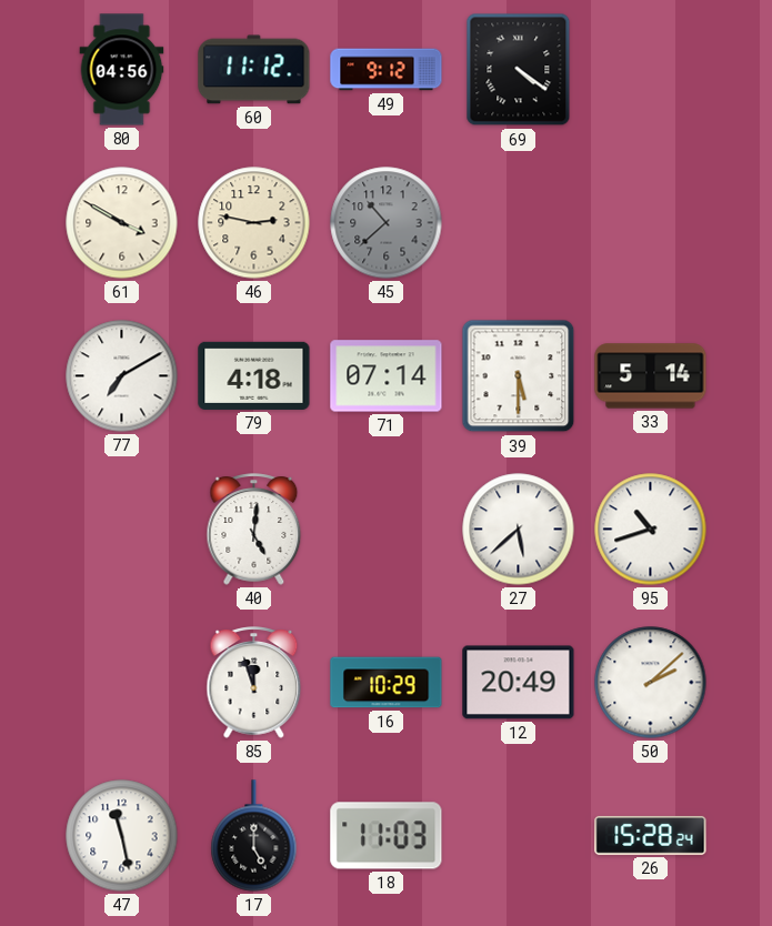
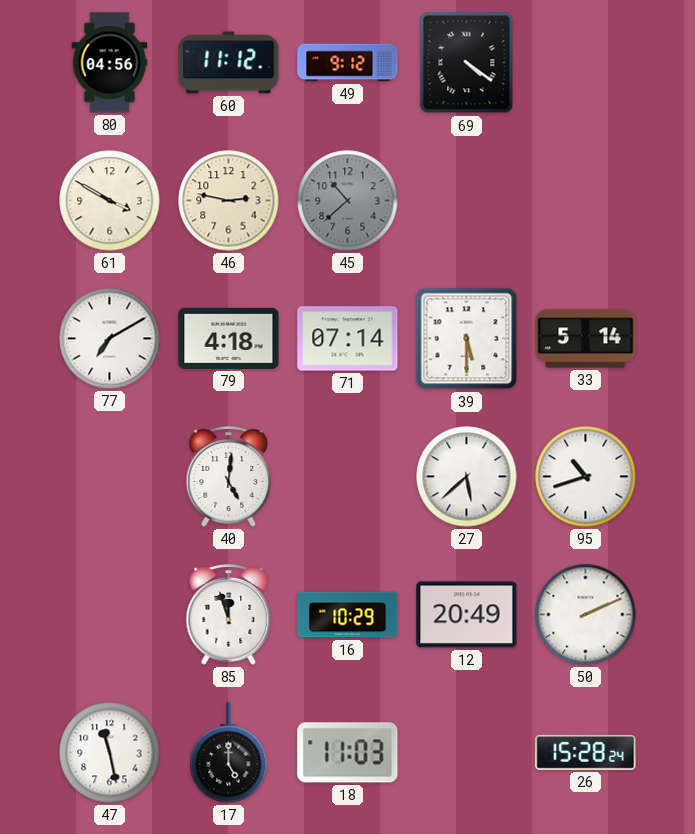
50: 2:08 -> 2:11
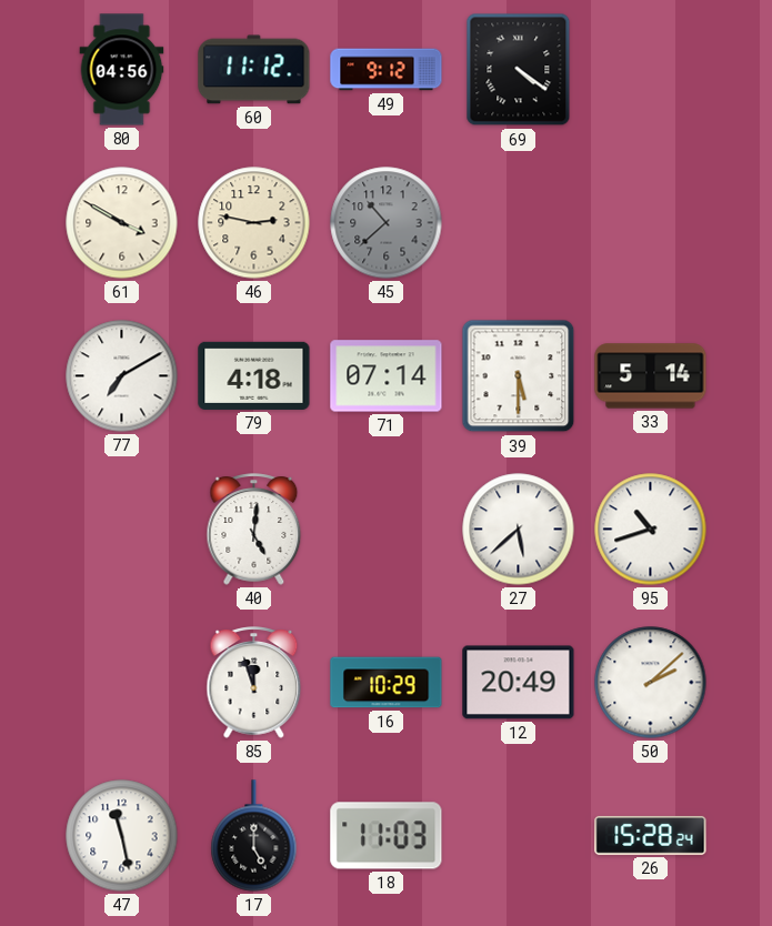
50: 2:11 -> 2:08
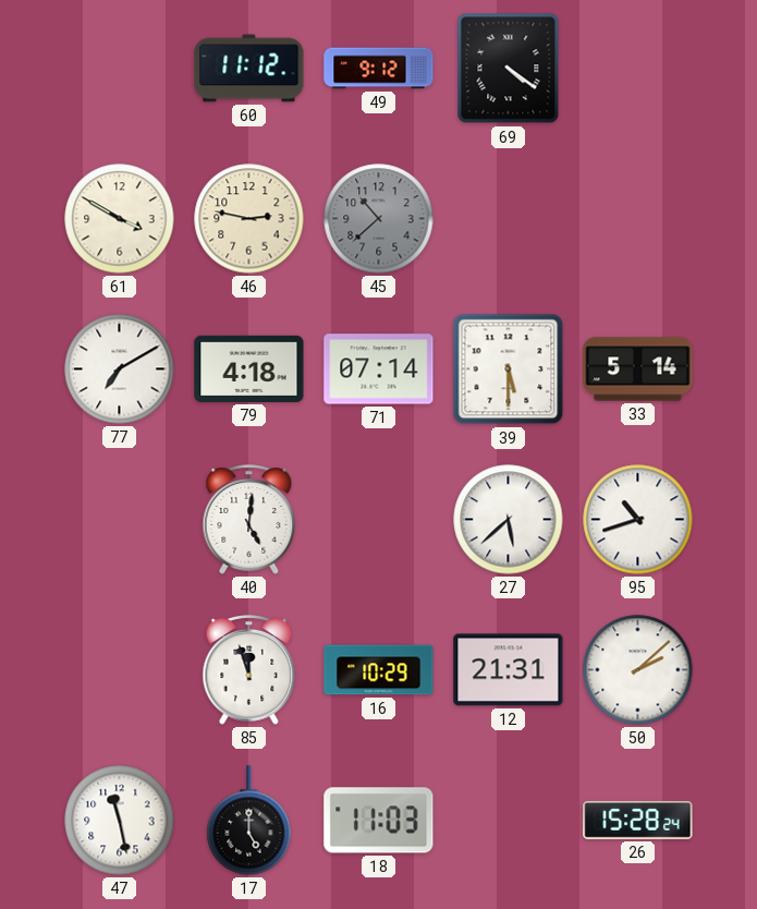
80: 04:56 -> none
12: 20:49 -> 21:31
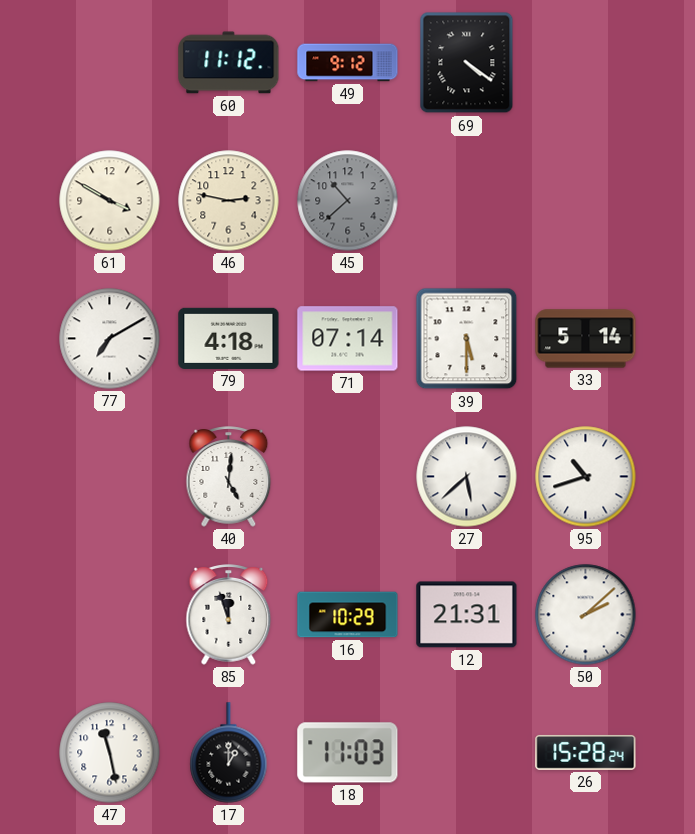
17: 5:00 -> 1:00
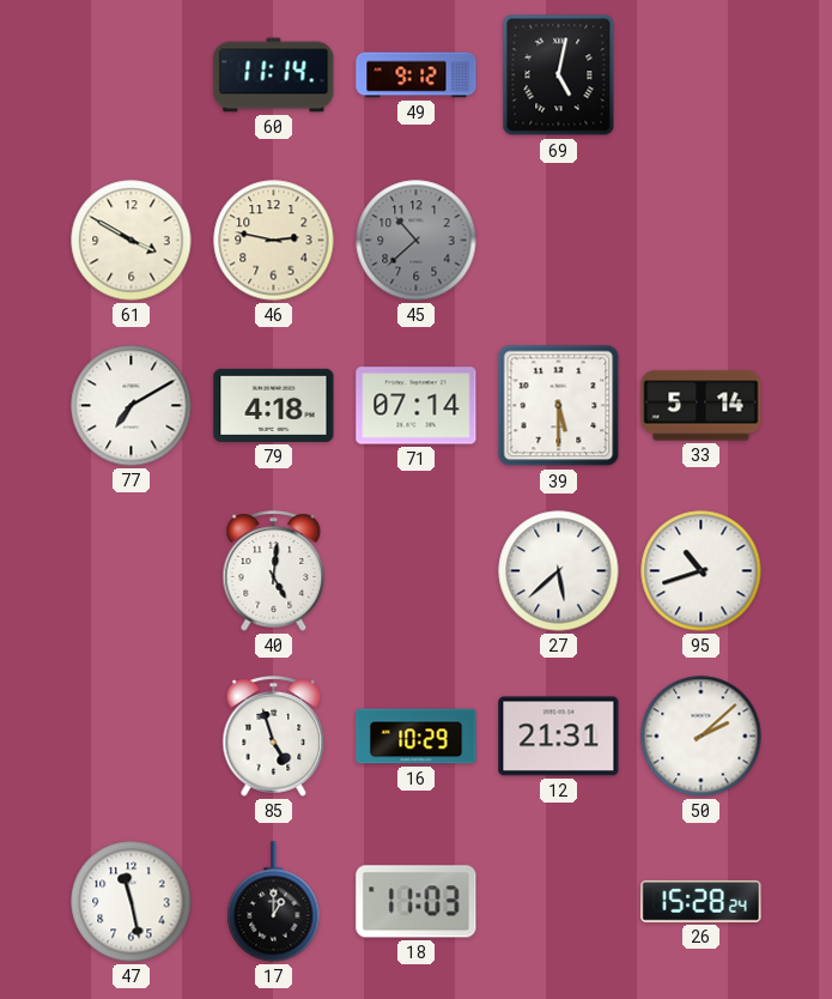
60: 11:12 -> 11:14
69: 4:21 -> 5:02
85: 11:57 -> 4:57
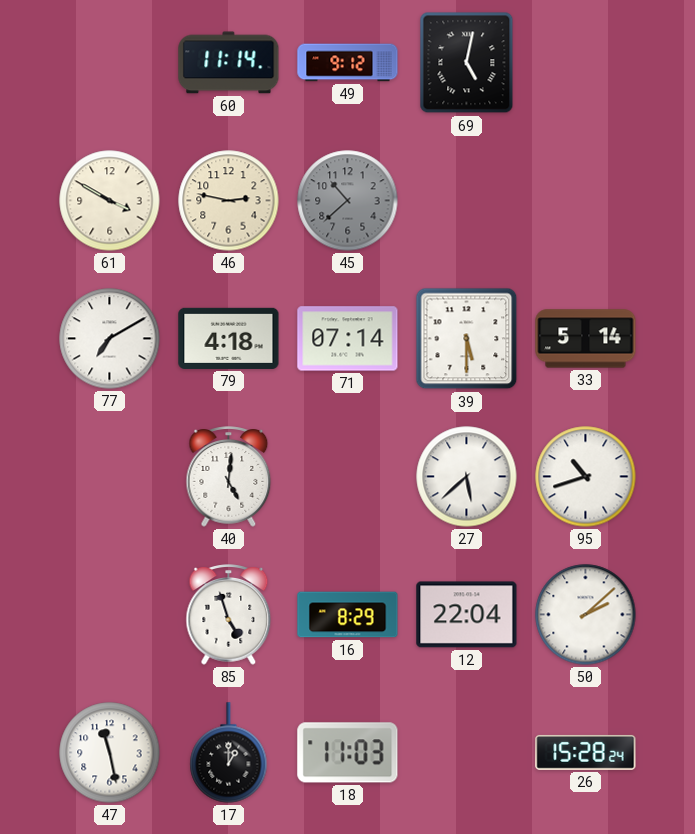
16: 10:29 -> 8:29
12: 21:31 -> 22:04
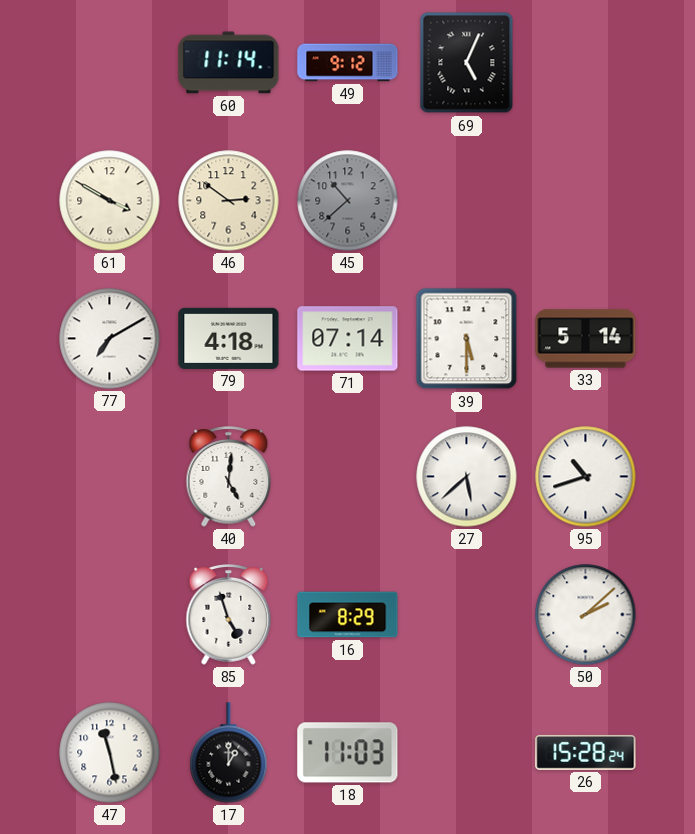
69: 5:02 -> 5:04
46: 2:47 -> 2:51
12: 22:04 -> none
